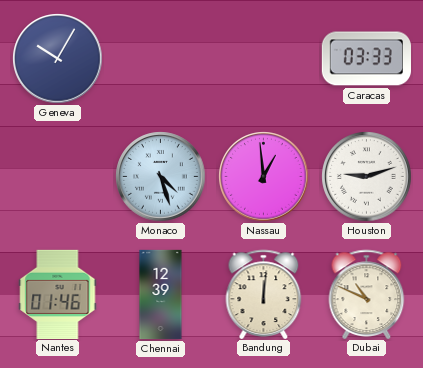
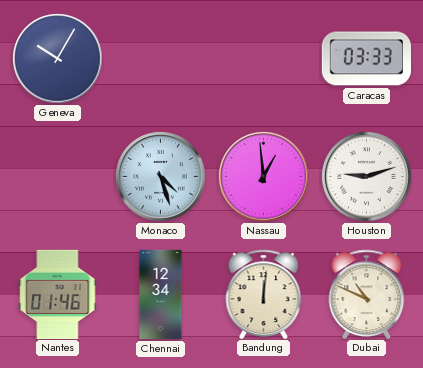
Chennai: 12:39 -> 12:34
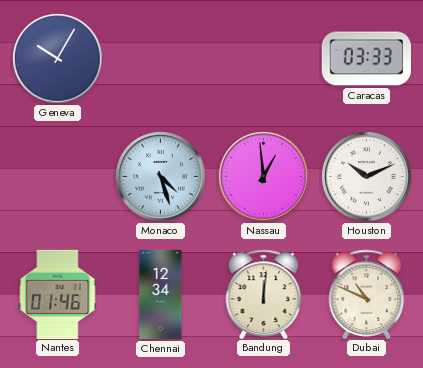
Houston: 9:12 -> 10:11
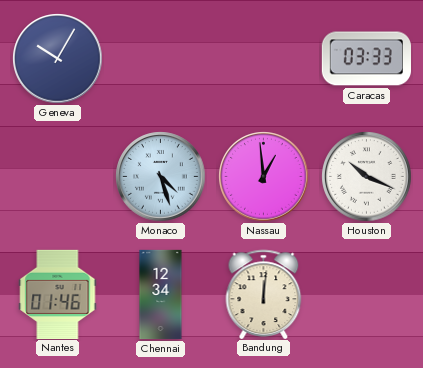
Houston: 10:11 -> 10:19
Dubai: 10:49 -> none
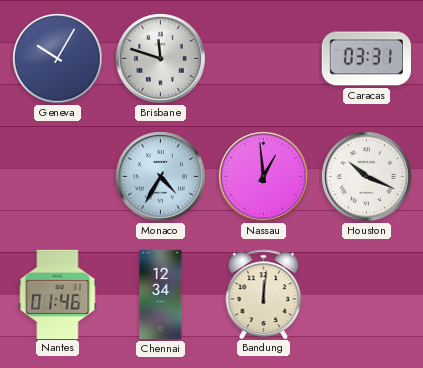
Brisbane: none -> 11:48
Caracas: 03:33 -> 03:31
Monaco: 4:27 -> 4:35
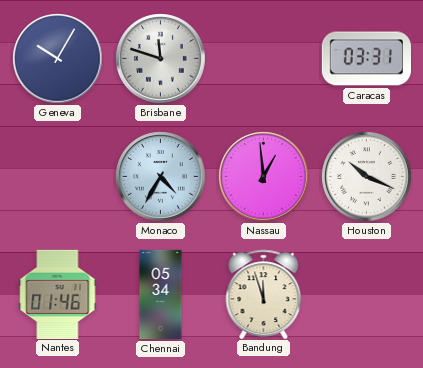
Chennai: 12:34 -> 05:34
Bandung: 12:01 -> 11:57
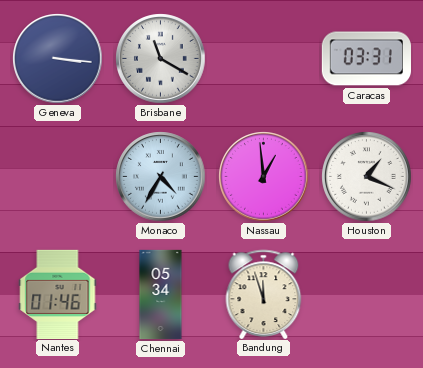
Geneva: 10:05 -> 3:16
Brisbane: 11:48 -> 11:20
Houston: 10:19 -> 1:19
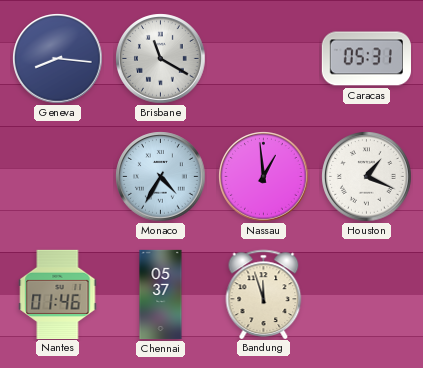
Geneva: 3:16 -> 8:16
Caracas: 03:31 -> 05:31
Chennai: 05:34 -> 05:37
